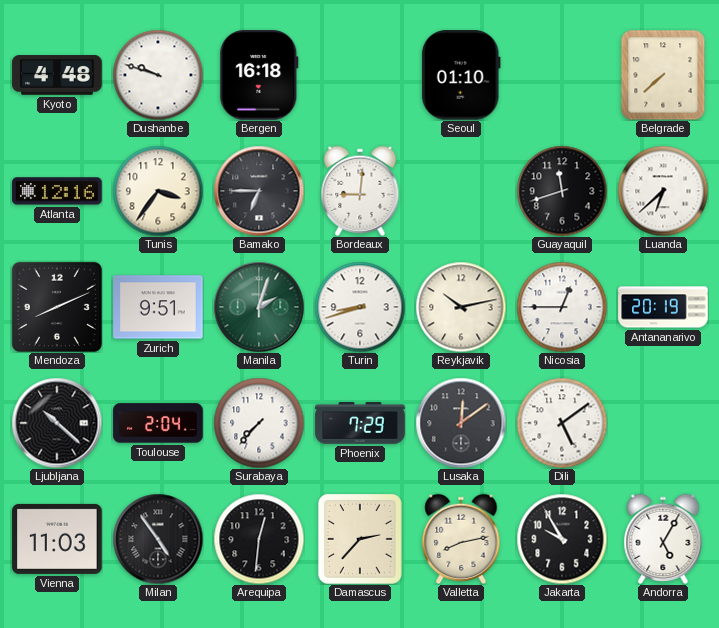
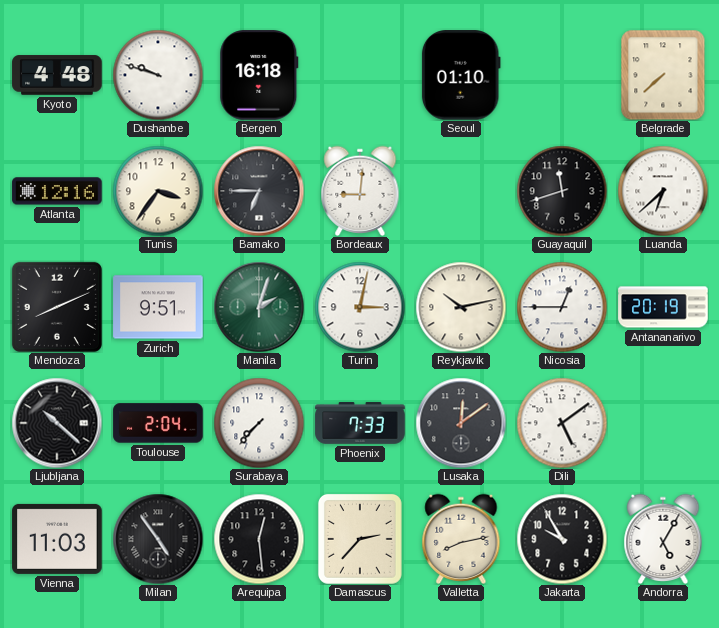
Turin: 8:42 -> 3:02
Phoenix: 7:29 -> 7:33
Arequipa: 12:31 -> 12:29
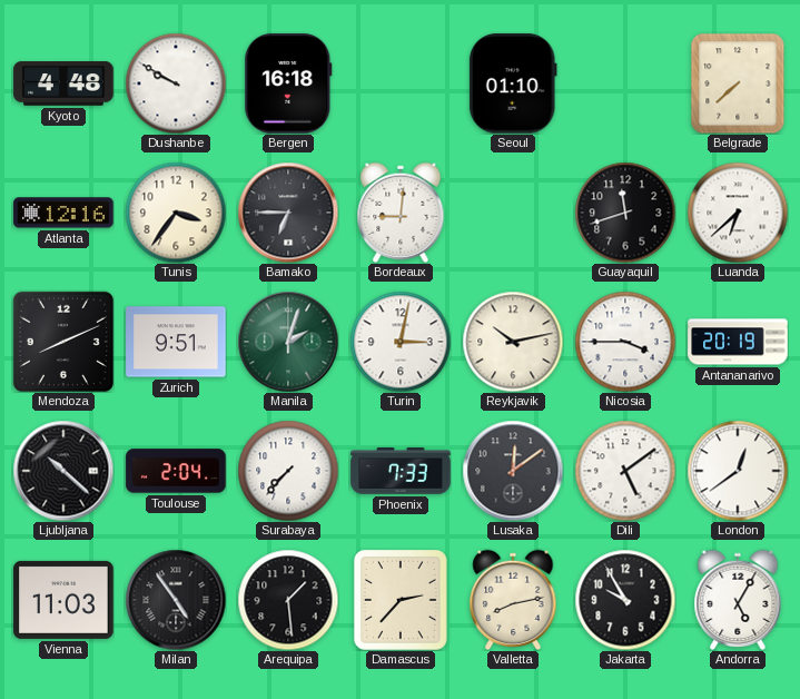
Dushanbe: 9:48 -> 9:50
Nicosia: 12:45 -> 3:45
London: none -> 12:39
Arequipa: 12:29 -> 1:29
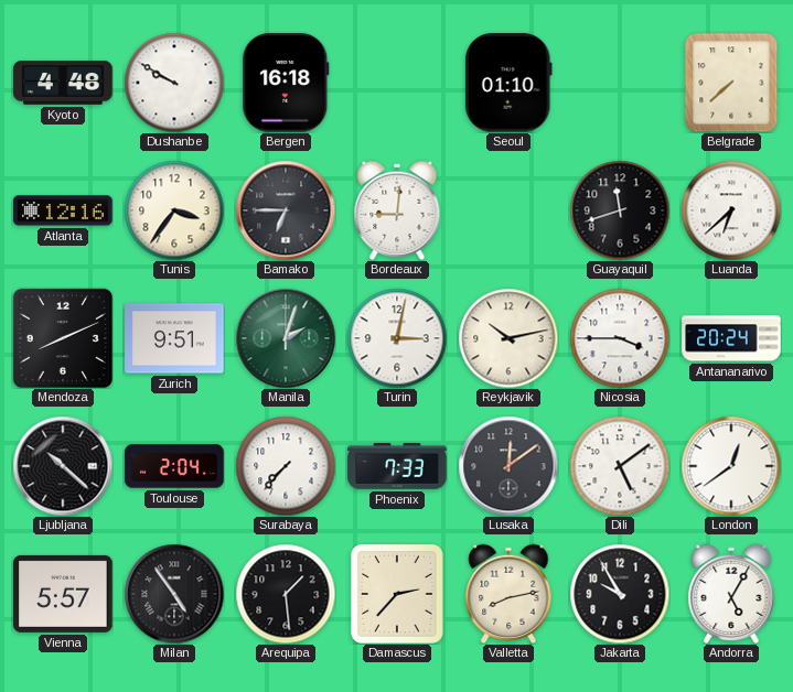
Antananarivo: 20:19 -> 20:24
Vienna: 11:03 -> 5:57
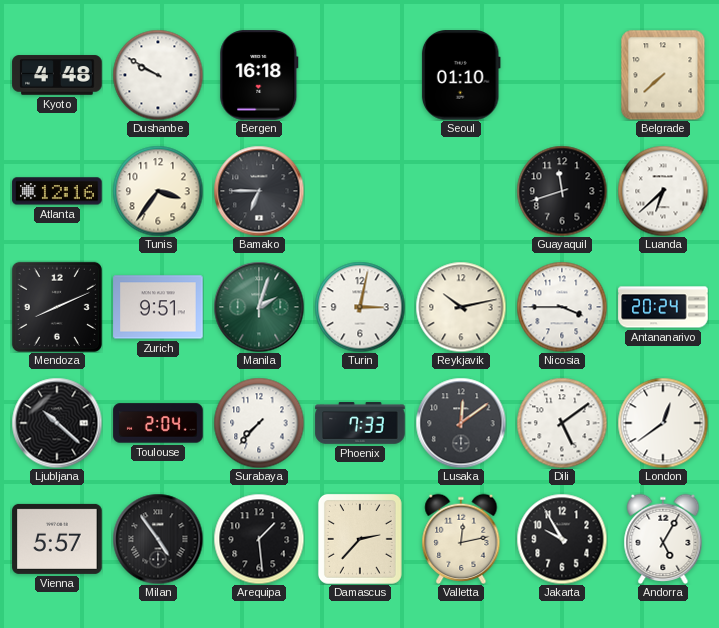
Bordeaux: 9:01 -> none
Valletta: 8:13 -> 12:13
